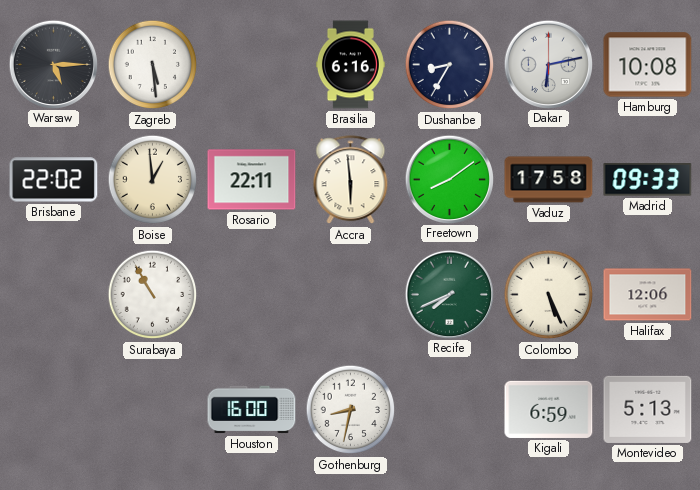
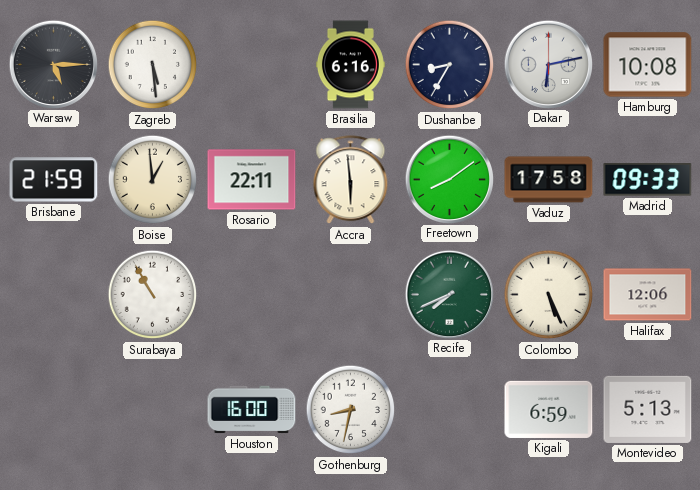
Brisbane: 22:02 -> 21:59
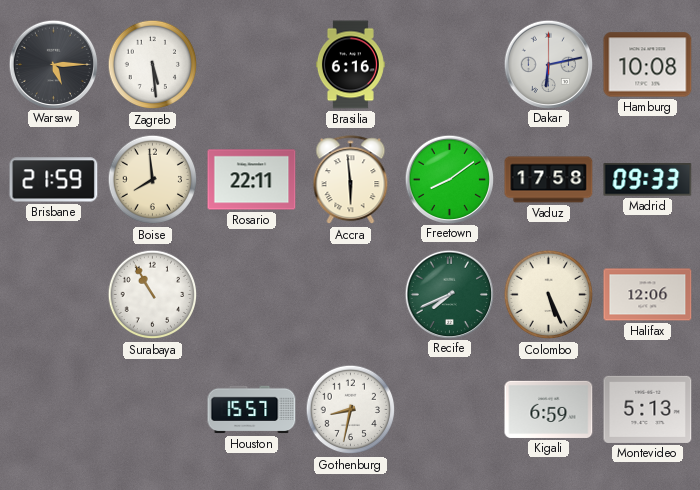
Dushanbe: 8:35 -> none
Boise: 12:59 -> 7:59
Houston: 16:00 -> 15:57
